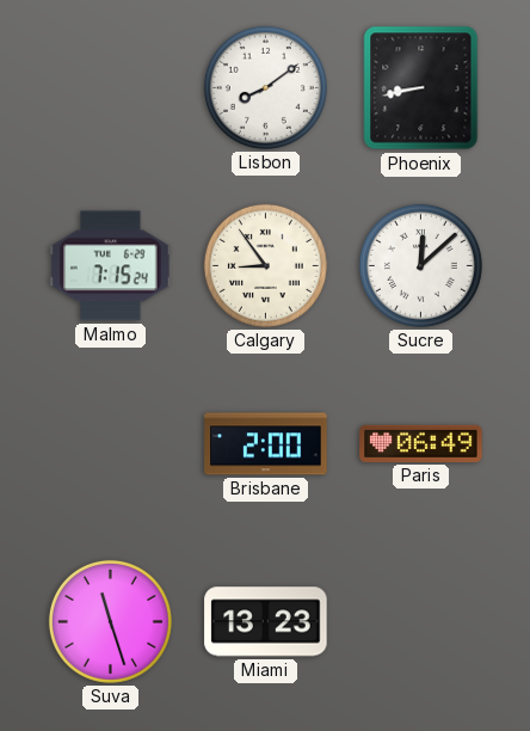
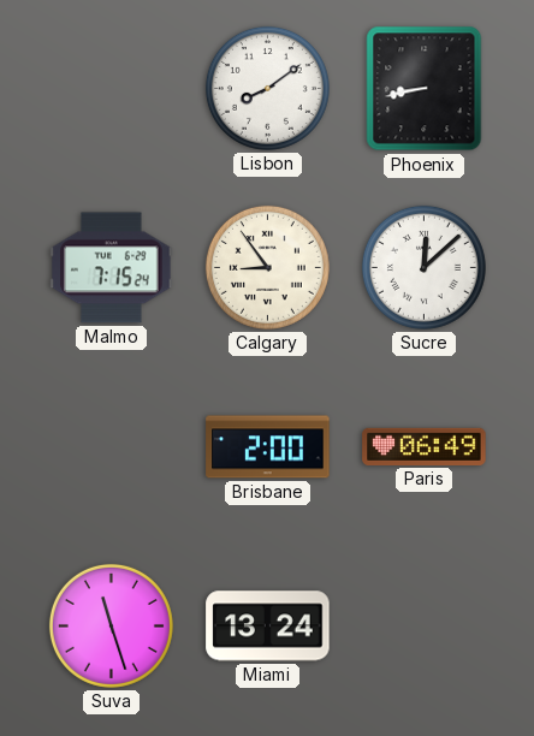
Miami: 13:23 -> 13:24
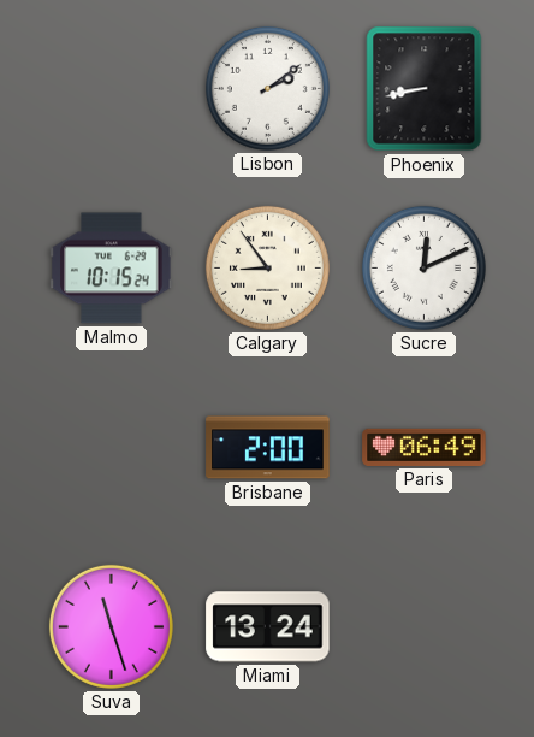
Lisbon: 8:09 -> 2:09
Malmo: 7:15 -> 10:15
Sucre: 12:08 -> 12:11
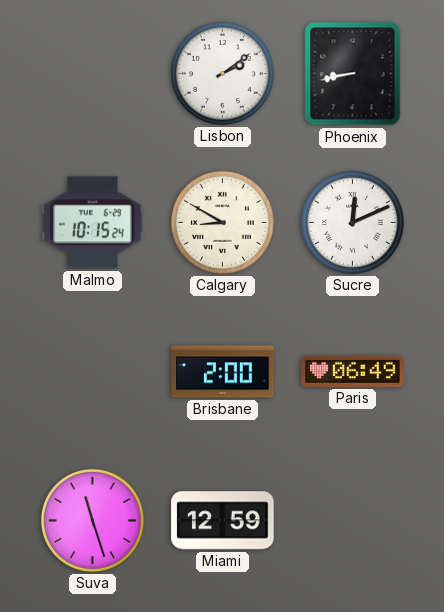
Calgary: 8:54 -> 8:50
Miami: 13:24 -> 12:59
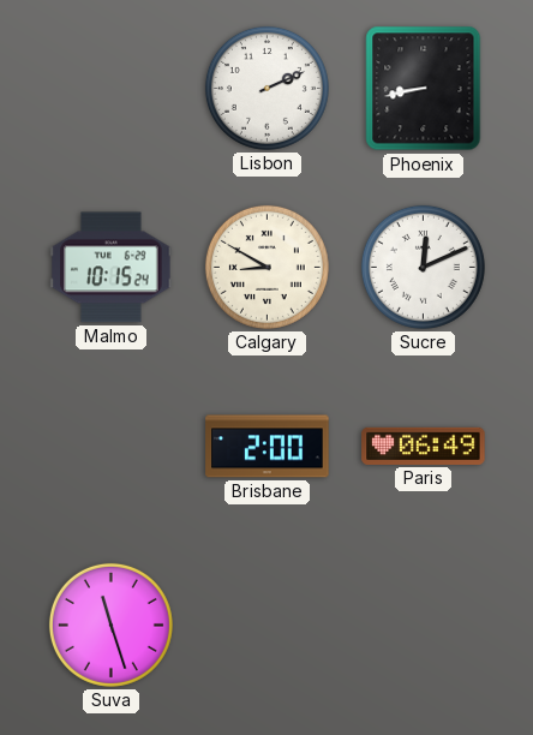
Lisbon: 2:09 -> 2:11
Miami: 12:59 -> none
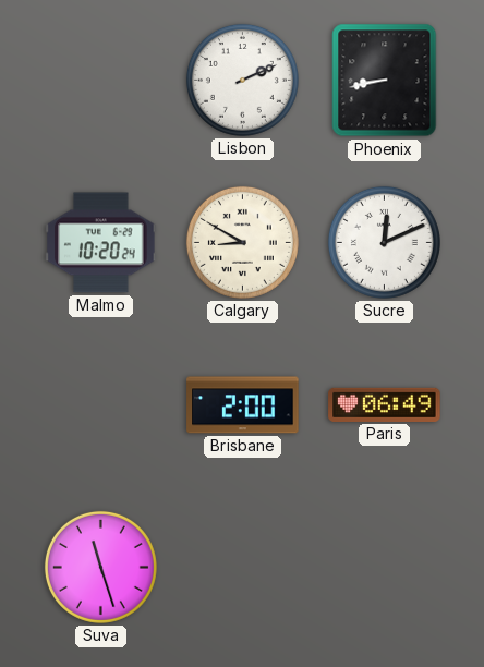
Malmo: 10:15 -> 10:20
